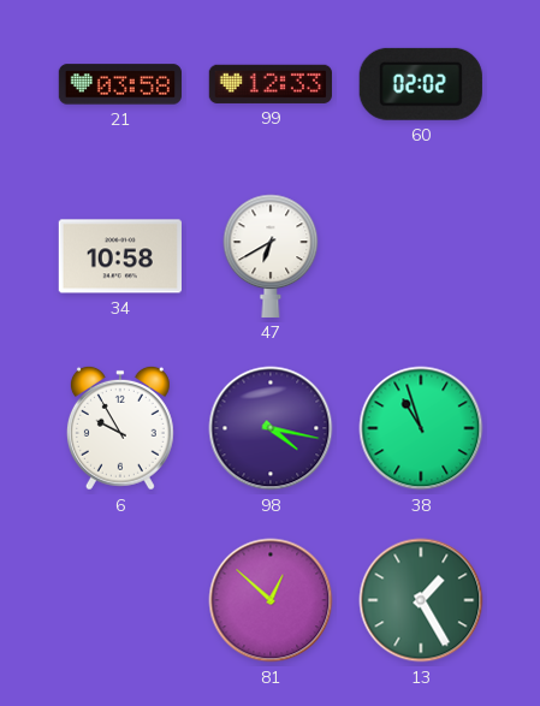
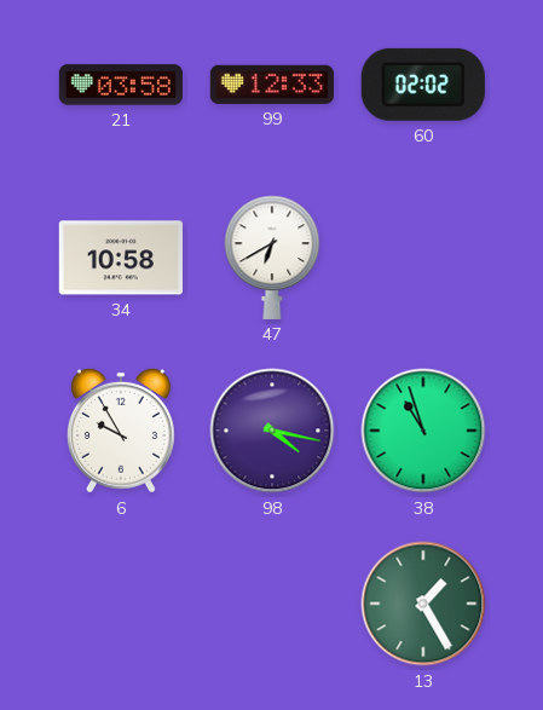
81: 12:52 -> none
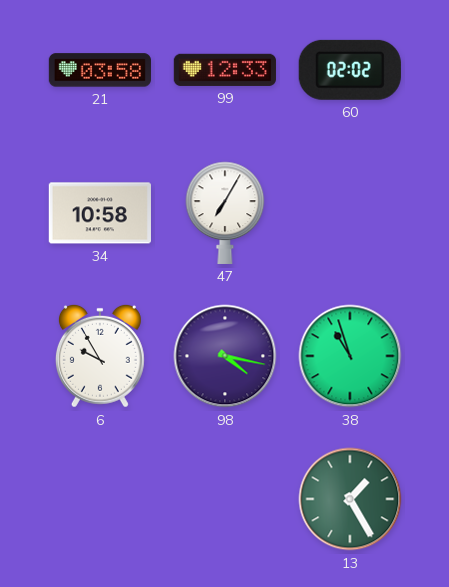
47: 6:40 -> 7:05
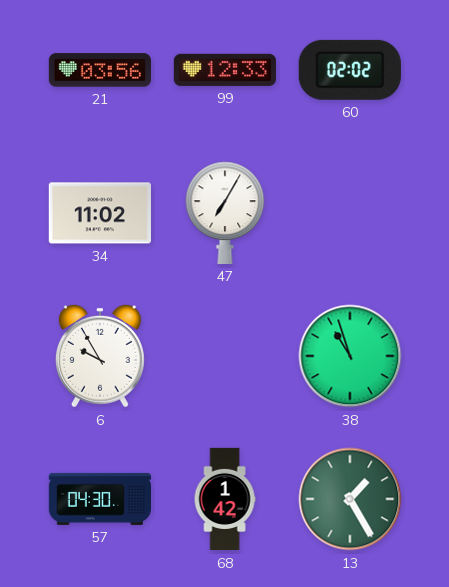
21: 03:58 -> 03:56
34: 10:58 -> 11:02
98: 4:17 -> none
57: none -> 04:30
68: none -> 1:42
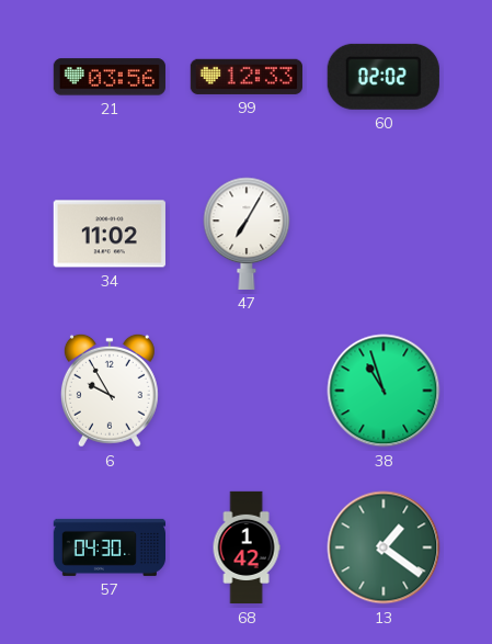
13: 1:25 -> 1:21
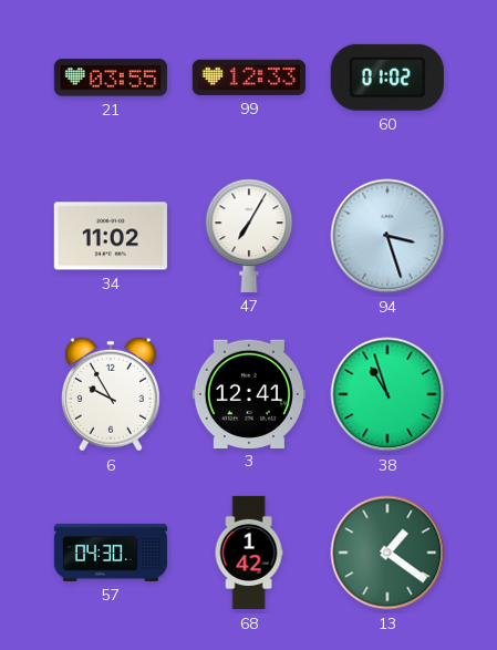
21: 03:56 -> 03:55
60: 02:02 -> 01:02
94: none -> 3:27
3: none -> 12:41
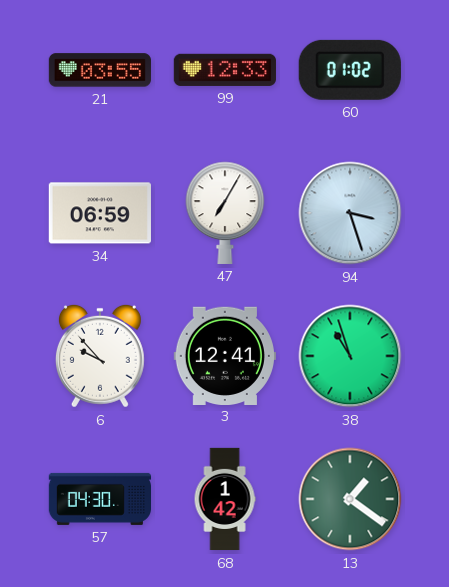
34: 11:02 -> 06:59
6: 9:55 -> 9:53
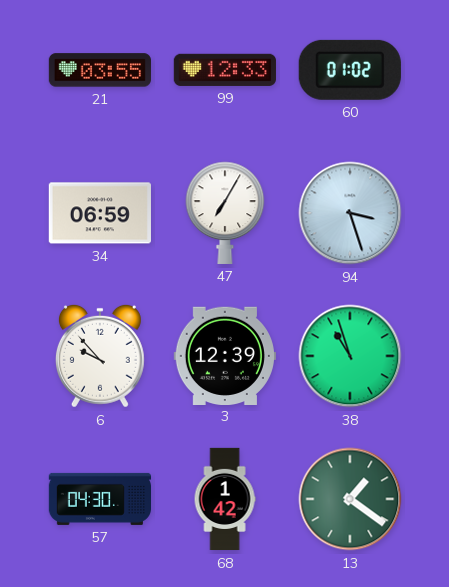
3: 12:41 -> 12:39
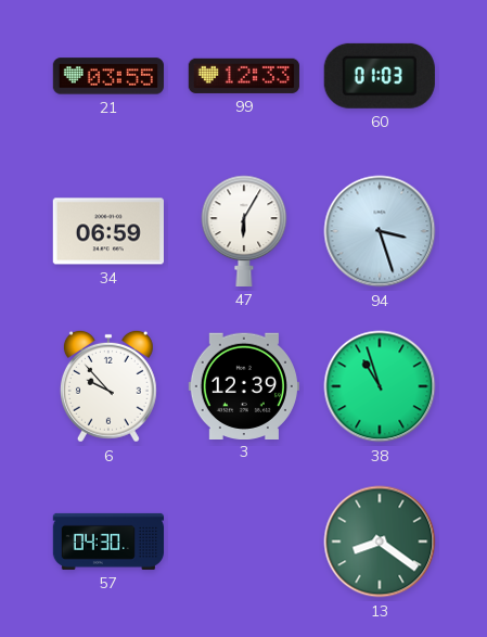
60: 01:02 -> 01:03
47: 7:05 -> 6:05
68: 1:42 -> none
13: 1:21 -> 8:21
